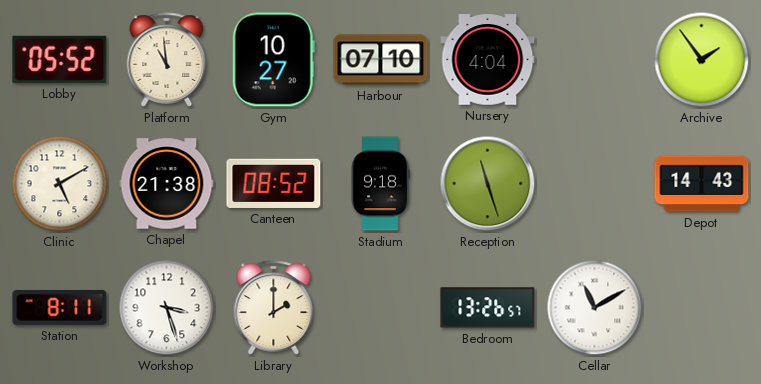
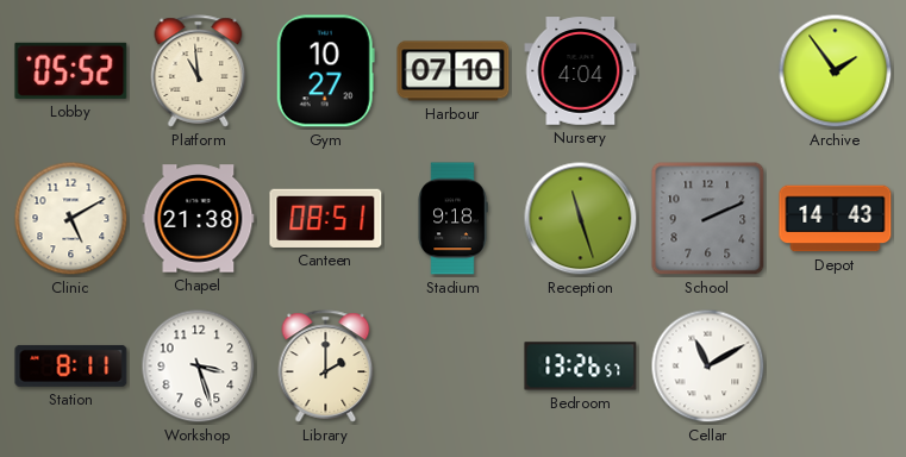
Canteen: 08:52 -> 08:51
School: none -> 2:11
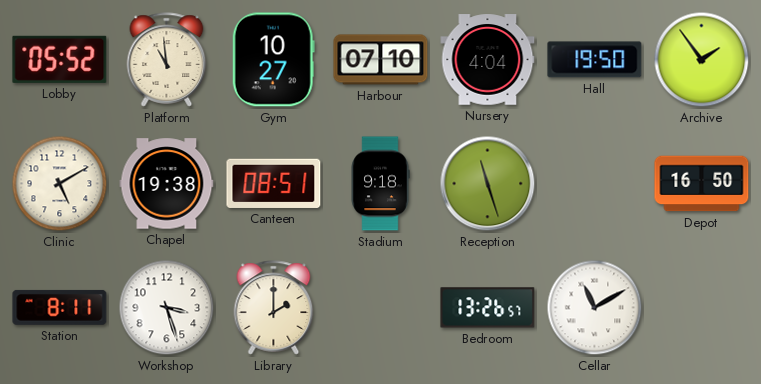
Hall: none -> 19:50
Chapel: 21:38 -> 19:38
School: 2:11 -> none
Depot: 14:43 -> 16:50
